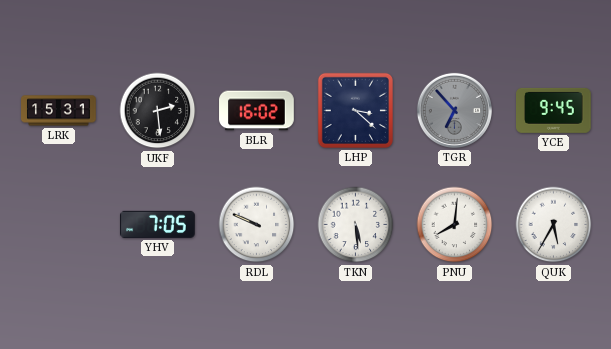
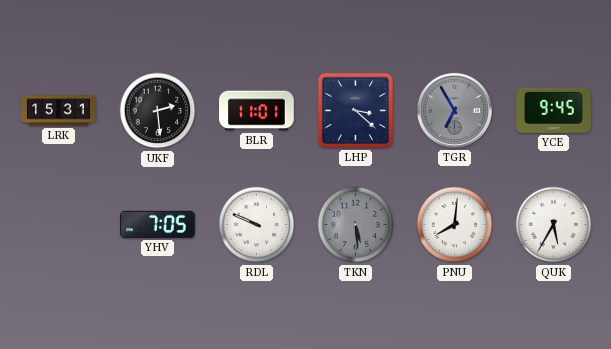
BLR: 16:02 -> 11:01
TGR: 6:53 -> 6:55
TKN dial: white -> grey
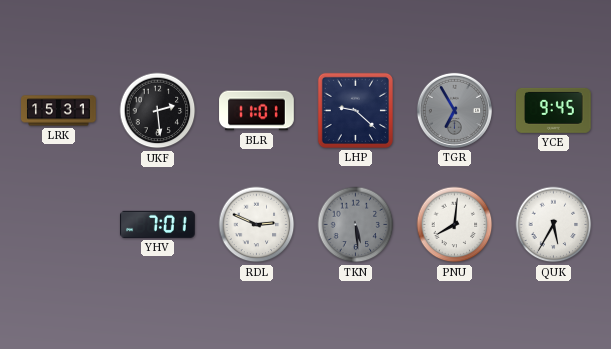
LHP: 3:22 -> 9:22
YHV: 7:05 -> 7:01
RDL: 9:49 -> 2:49
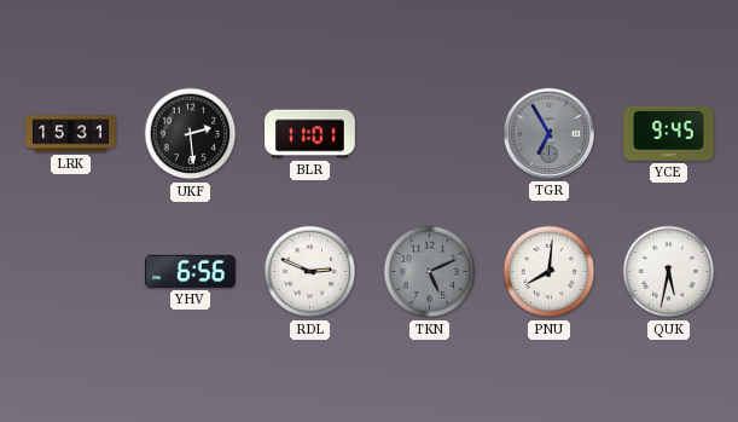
LHP: 9:22 -> none
YHV: 7:01 -> 6:56
TKN: 5:29 -> 5:11
QUK: 5:35 -> 5:32
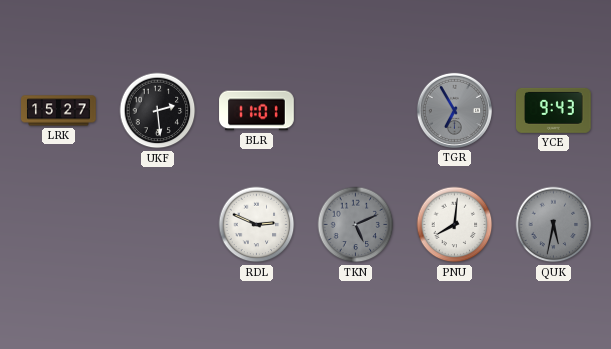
LRK: 15:31 -> 15:27
YCE: 9:45 -> 9:43
YHV: 6:56 -> none
QUK dial: white -> grey
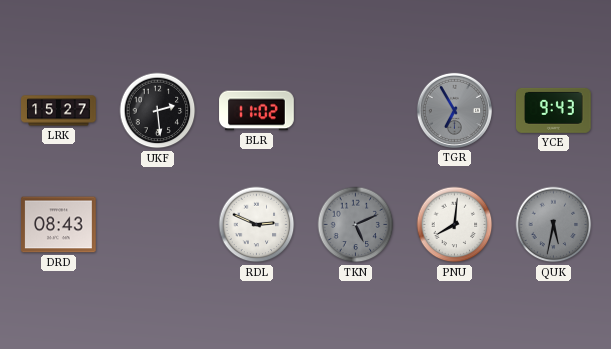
BLR: 11:01 -> 11:02
DRD: none -> 08:43
